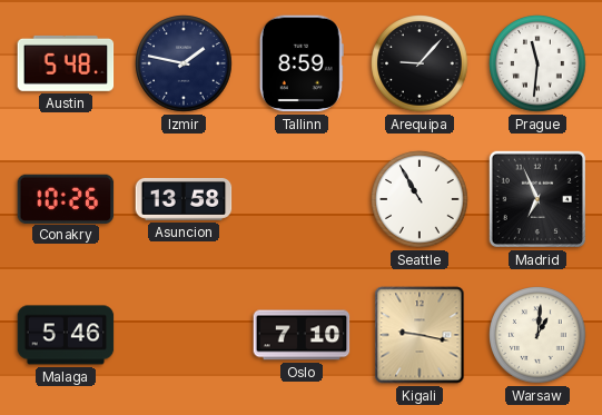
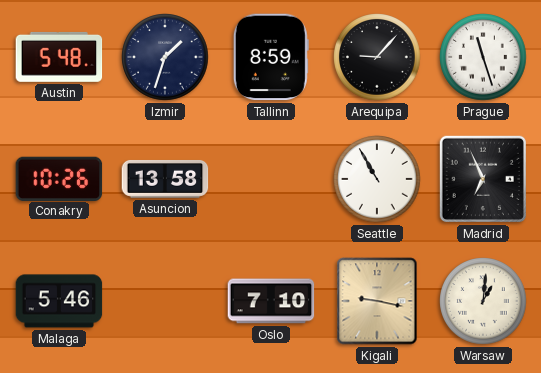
Izmir: 1:47 -> 1:33
Prague: 11:31 -> 11:27
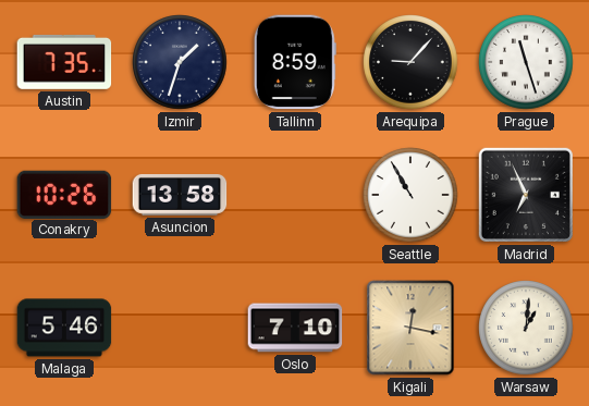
Austin: 5:48 -> 7:35
Kigali: 9:17 -> 12:17
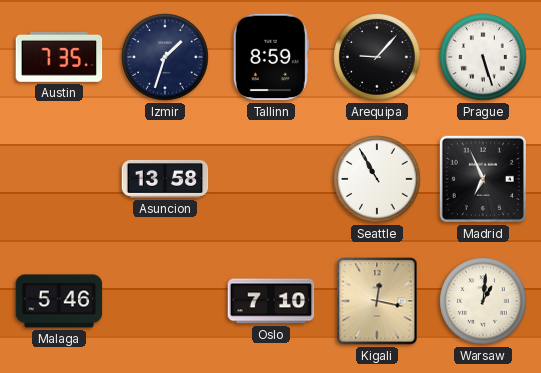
Prague: 11:27 -> 5:27
Conakry: 10:26 -> none
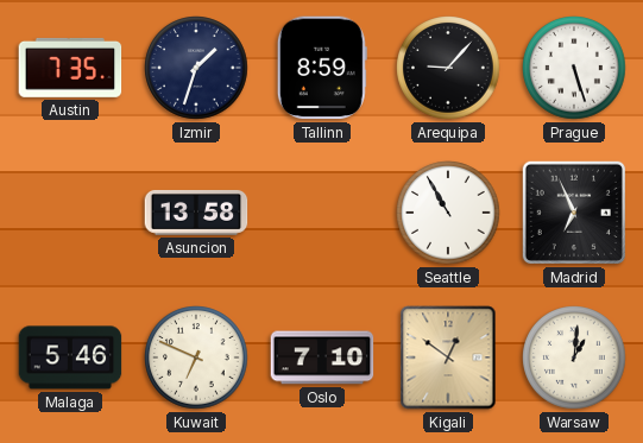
Kuwait: none -> 6:49
Kigali: 12:17 -> 12:51
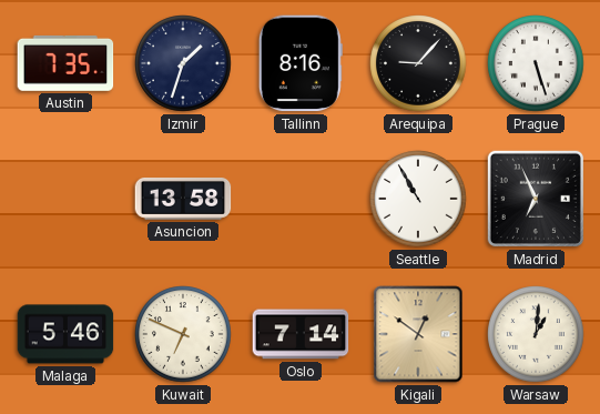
Tallinn: 8:59 -> 8:16
Oslo: 7:10 -> 7:14
